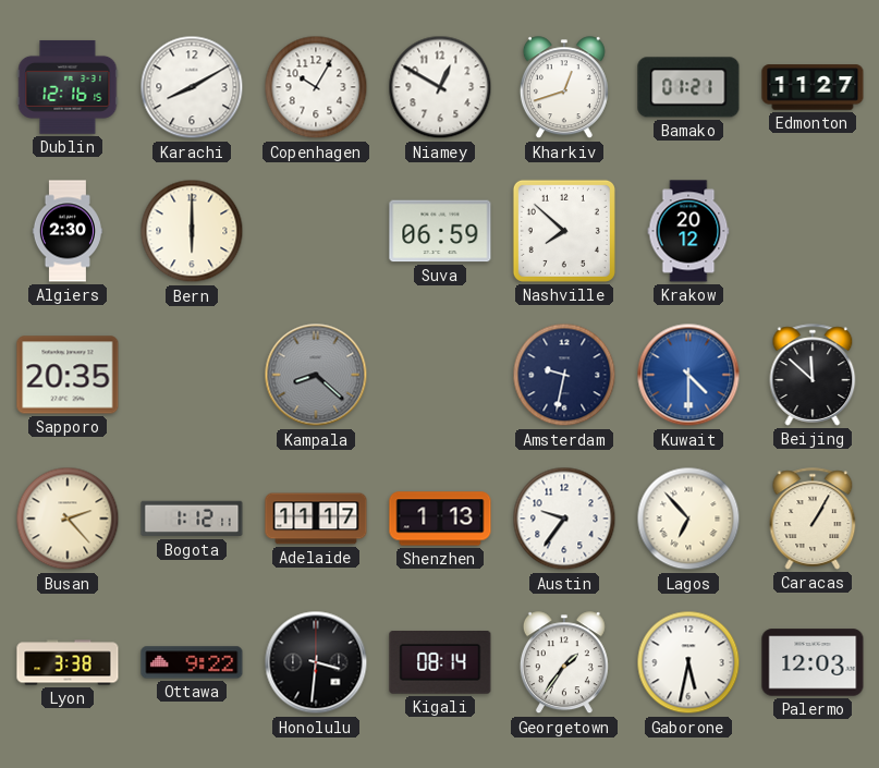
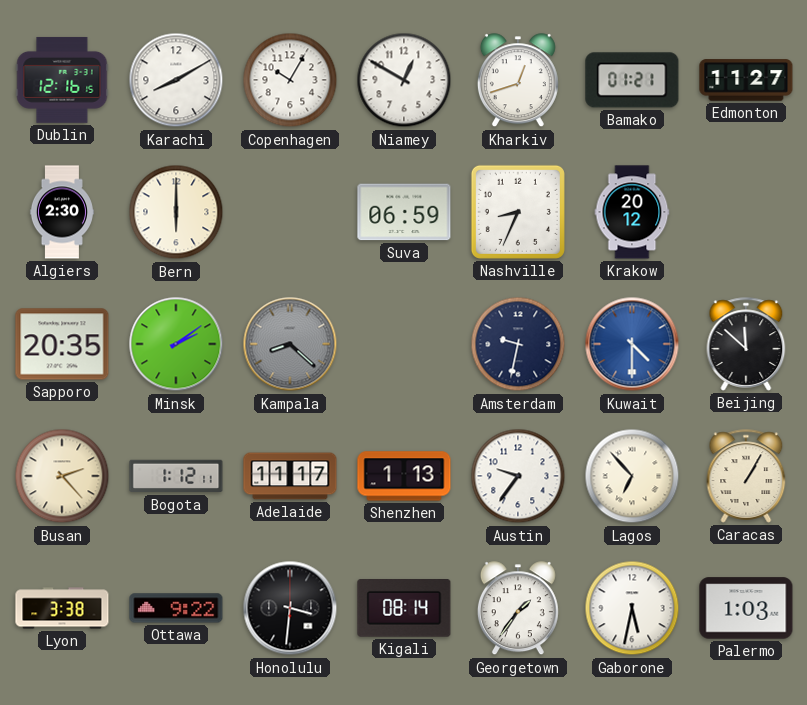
Nashville: 7:52 -> 8:34
Minsk: none -> 2:09
Palermo: 12:03 -> 1:03
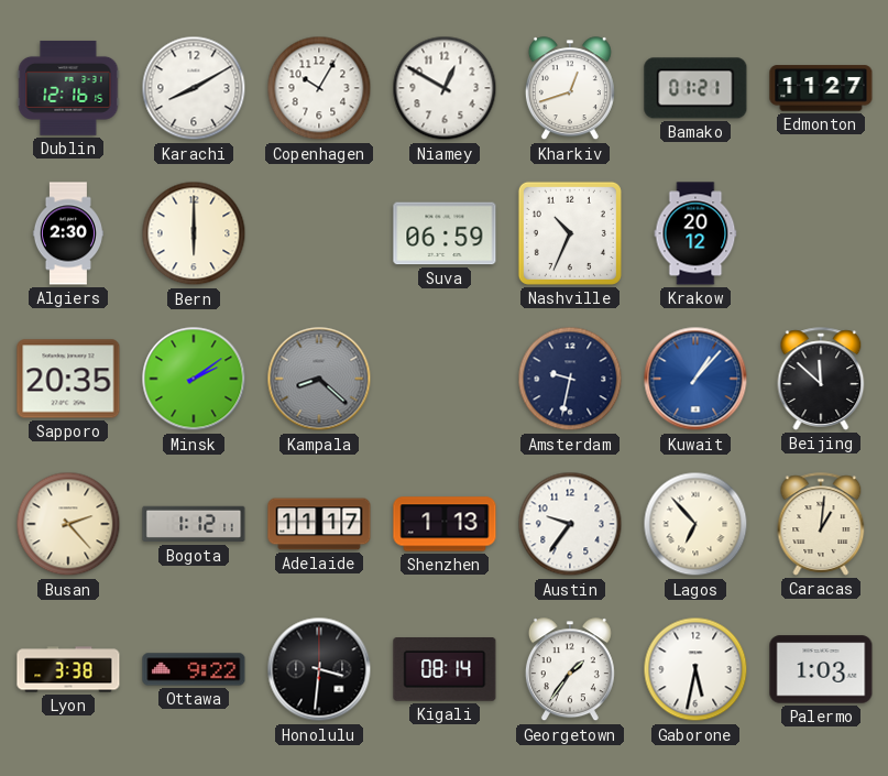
Nashville: 8:34 -> 10:34
Kuwait: 4:30 -> 1:07
Caracas: 1:05 -> 1:01
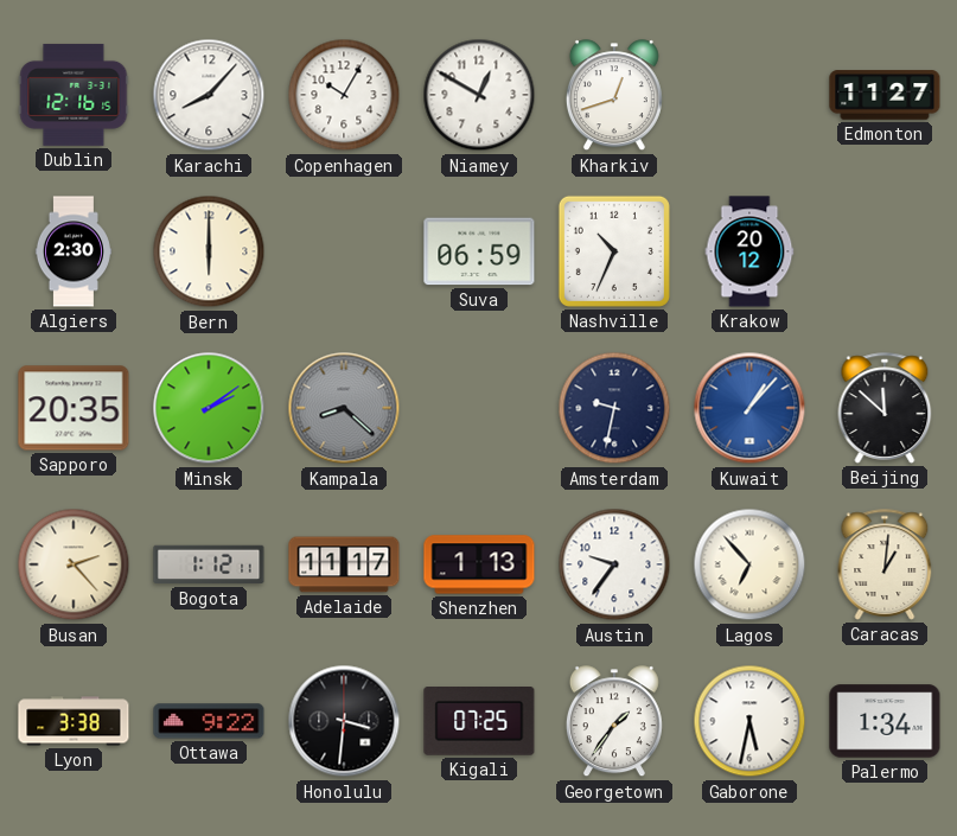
Karachi: 8:10 -> 8:07
Bamako: 01:21 -> none
Kigali: 08:14 -> 07:25
Palermo: 1:03 -> 1:34
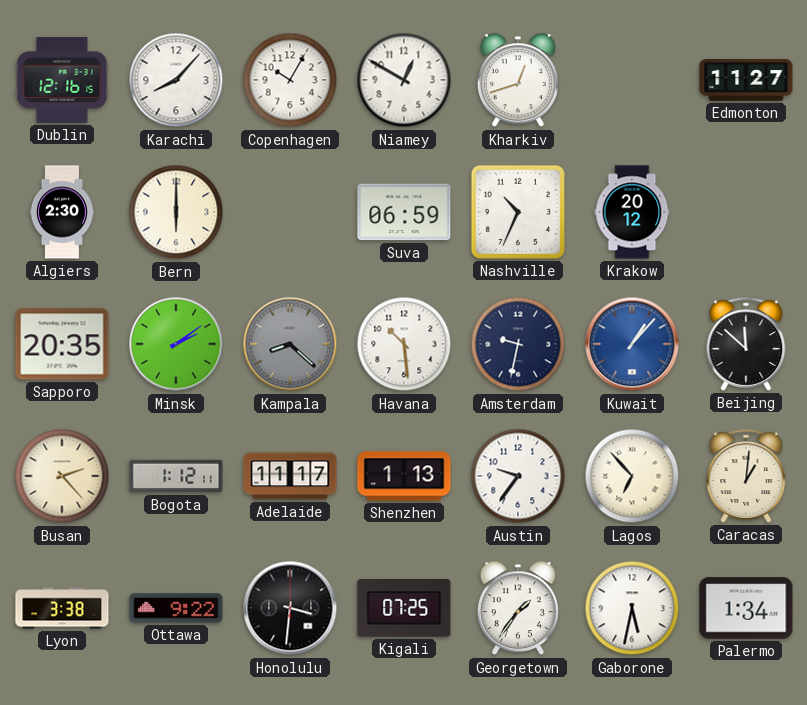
Havana: none -> 10:29
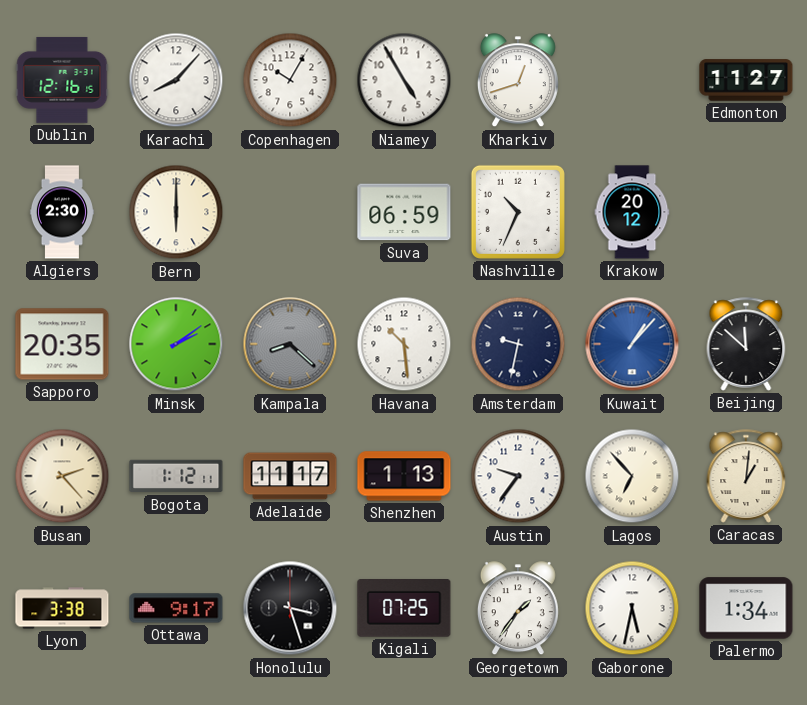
Niamey: 12:50 -> 4:55
Ottawa: 9:22 -> 9:17
Honolulu: 3:31 -> 3:27
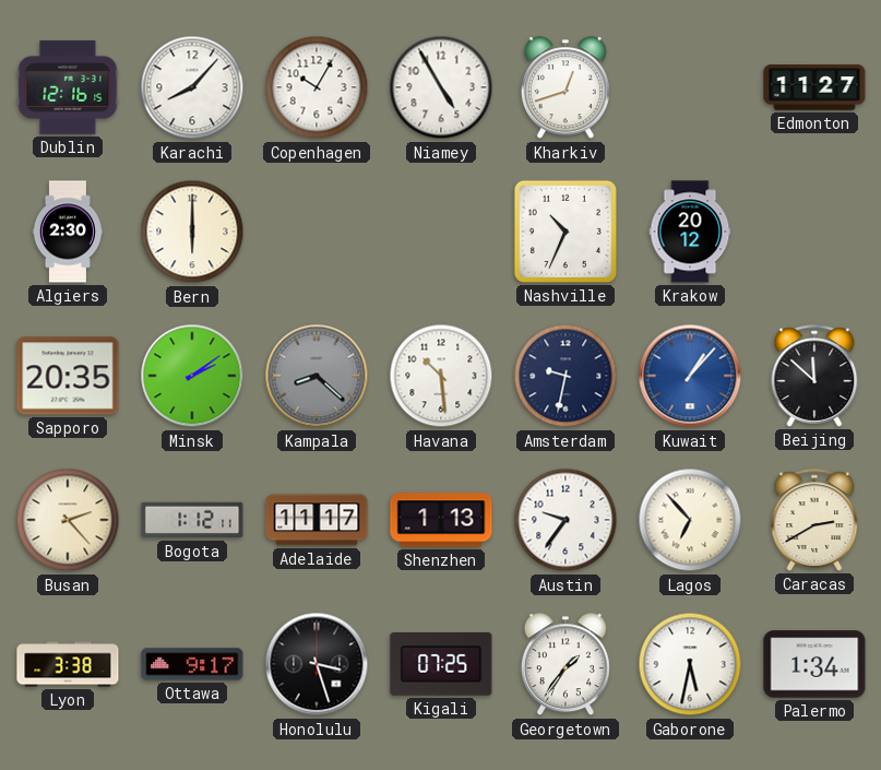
Suva: 06:59 -> none
Caracas: 1:01 -> 2:40
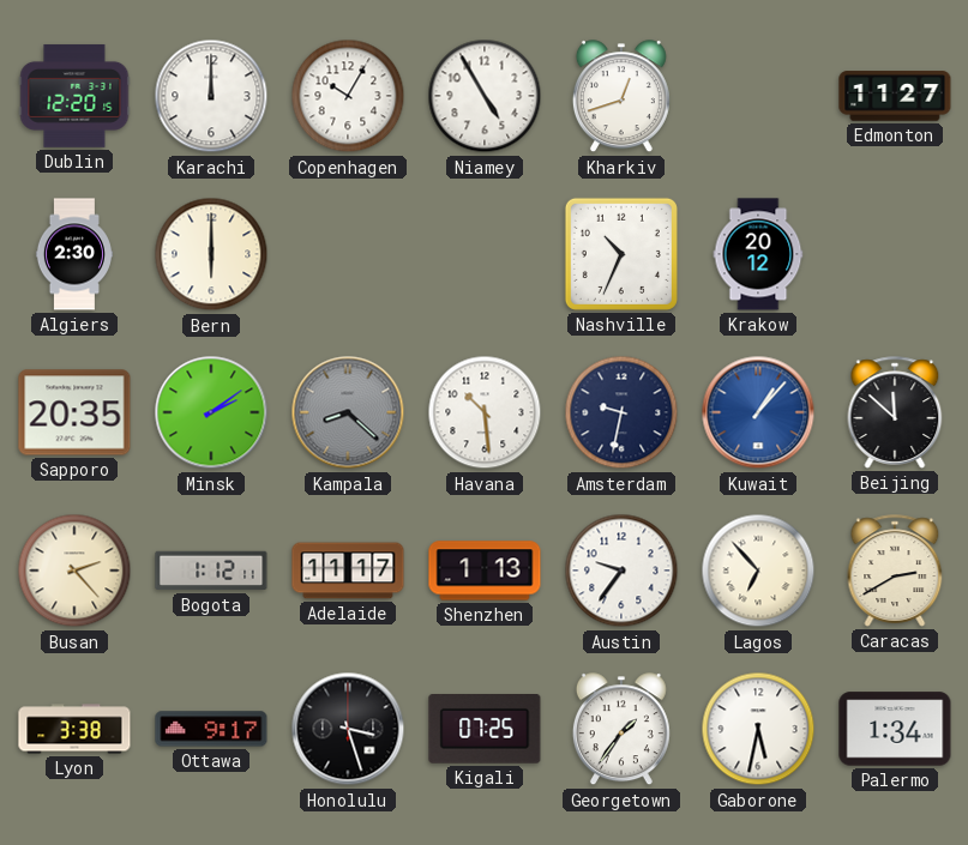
Dublin: 12:16 -> 12:20
Karachi: 8:07 -> 12:00
